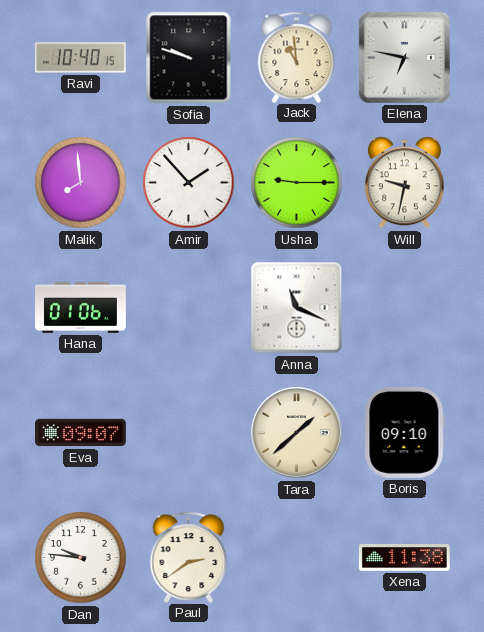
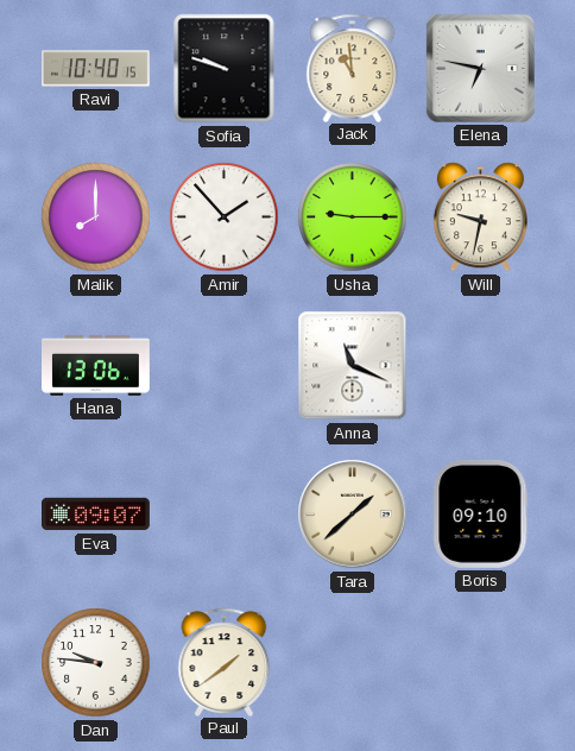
Malik: 7:59 -> 8:00
Hana: 01:06 -> 13:06
Paul: 2:39 -> 1:39
Xena: 11:38 -> none
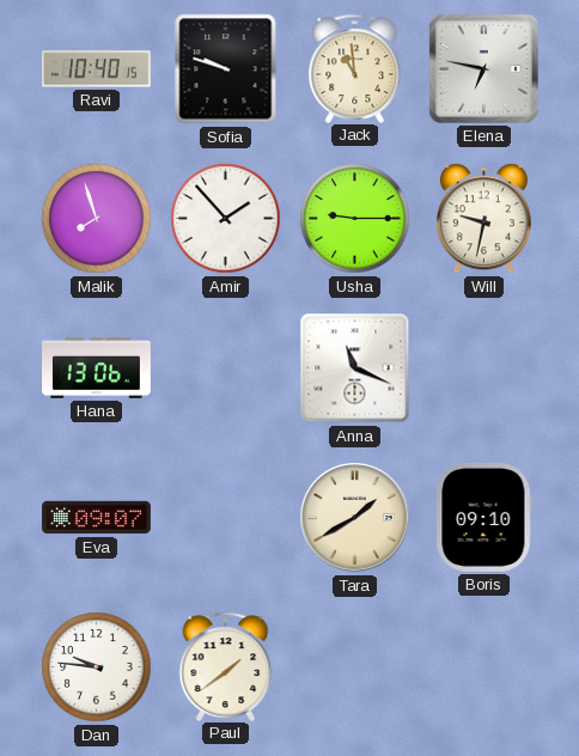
Malik: 8:00 -> 7:57
Tara: 1:38 -> 1:40
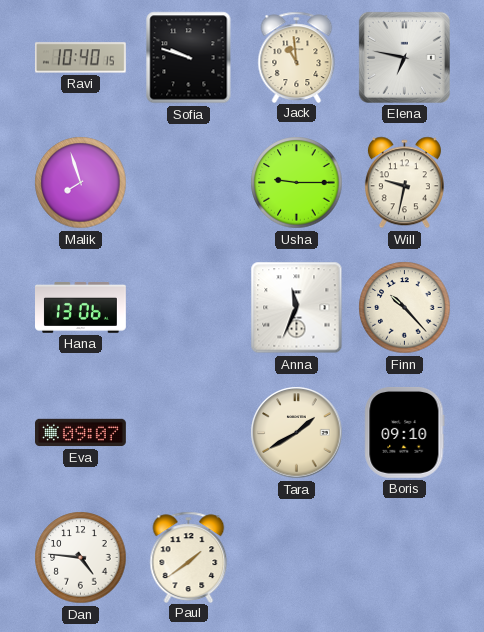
Amir: 1:53 -> none
Anna: 11:19 -> 11:34
Finn: none -> 10:23
Dan: 9:46 -> 4:46
